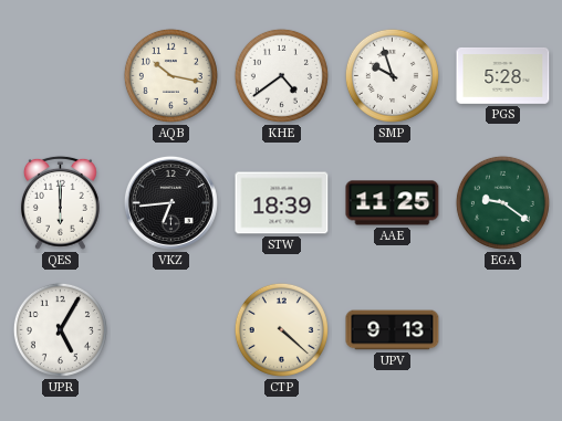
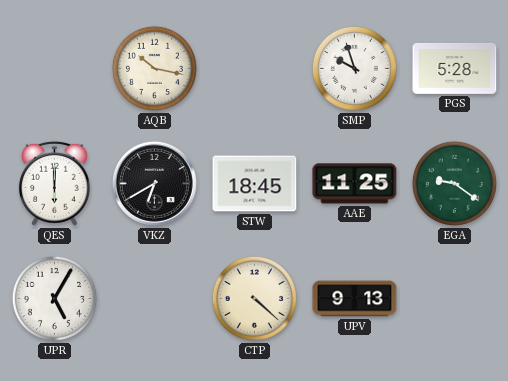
KHE: 4:39 -> none
VKZ: 6:44 -> 6:40
STW: 18:39 -> 18:45
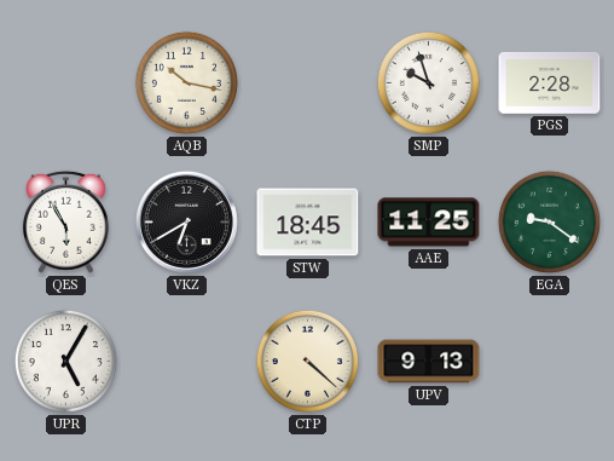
PGS: 5:28 -> 2:28
QES: 6:00 -> 5:55
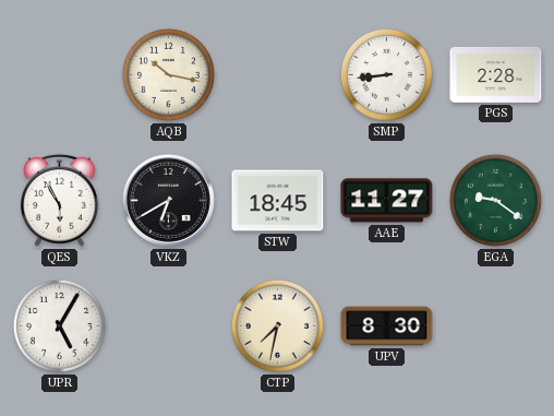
SMP: 9:57 -> 8:44
AAE: 11:25 -> 11:27
CTP: 4:22 -> 7:32
UPV: 9:13 -> 8:30
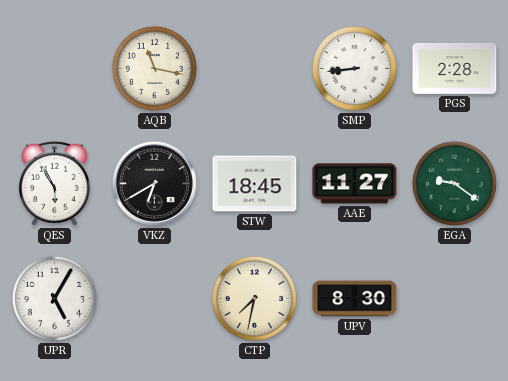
AQB: 10:17 -> 11:17
